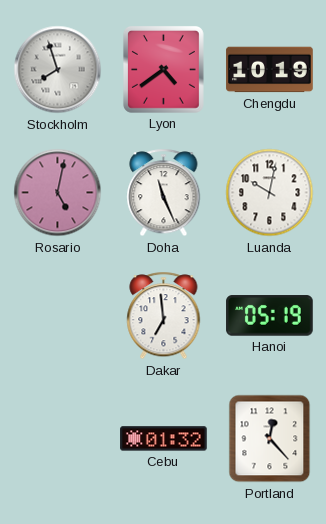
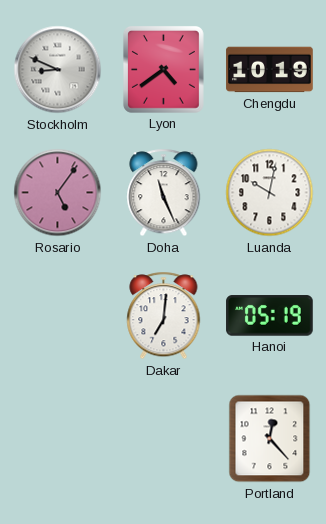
Stockholm: 7:57 -> 8:49
Rosario: 5:02 -> 5:06
Dakar: 6:59 -> 7:01
Cebu: 01:32 -> none
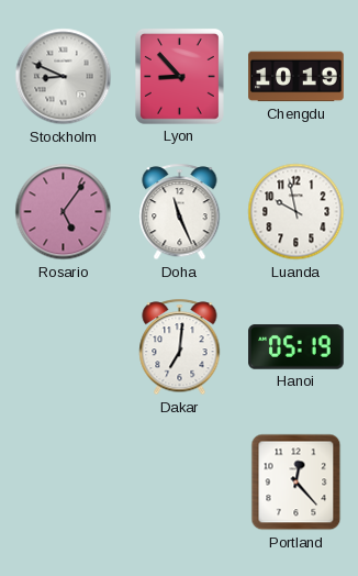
Lyon: 4:39 -> 8:53
Luanda: 10:02 -> 9:58
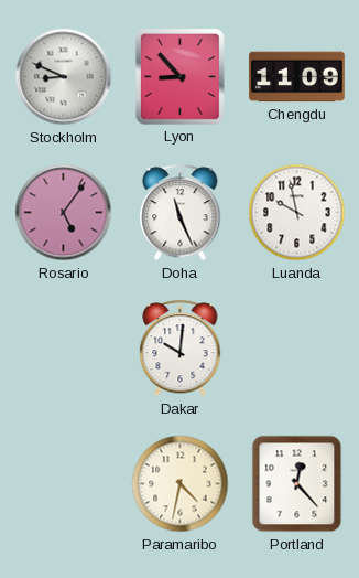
Chengdu: 10:19 -> 11:09
Dakar: 7:01 -> 10:01
Hanoi: 05:19 -> none
Paramaribo: none -> 4:32
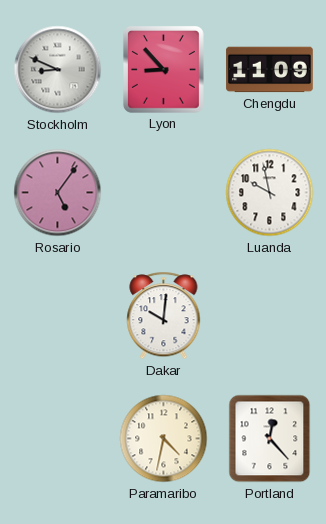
Doha: 11:26 -> none
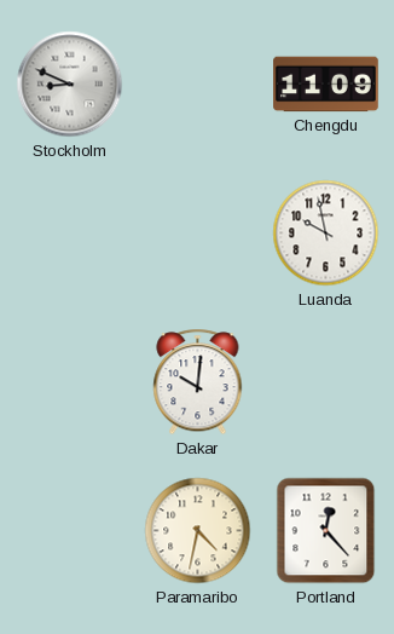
Lyon: 8:53 -> none
Rosario: 5:06 -> none
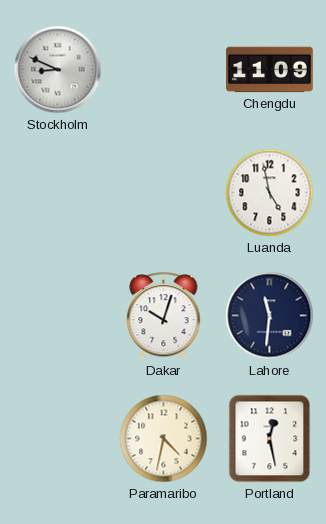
Luanda: 9:58 -> 4:58
Dakar: 10:01 -> 10:03
Lahore: none -> 11:31
Portland: 12:23 -> 12:28
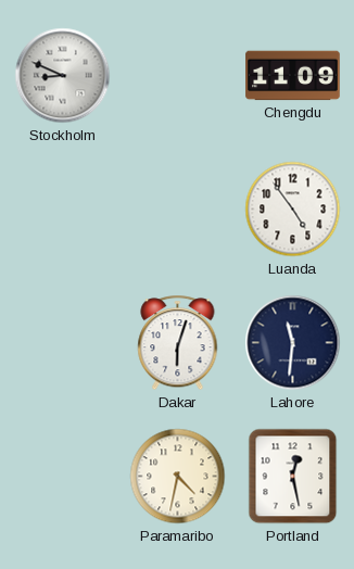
Luanda: 4:58 -> 4:54
Dakar: 10:03 -> 6:03
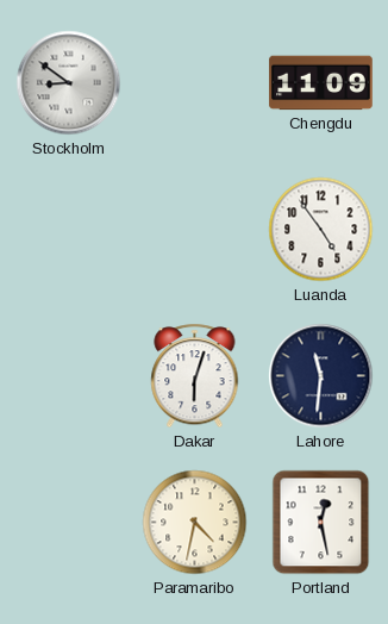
Stockholm: 8:49 -> 8:51
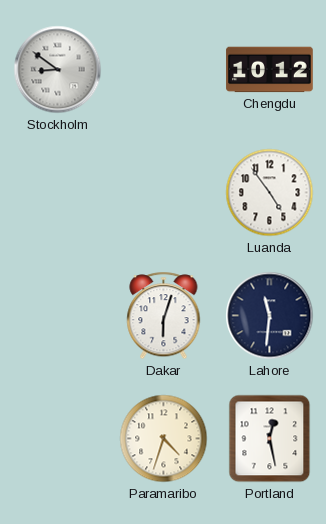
Chengdu: 11:09 -> 10:12
Paramaribo: 4:32 -> 4:33
